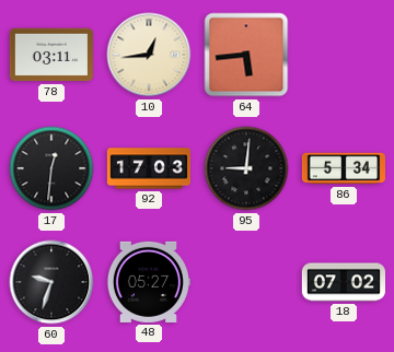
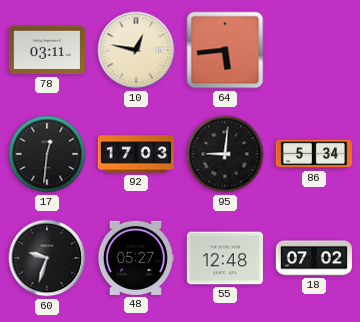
10: 12:44 -> 12:47
55: none -> 12:48
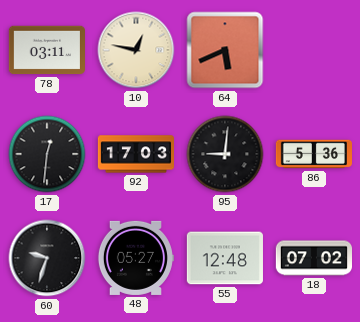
64: 5:44 -> 5:41
86: 5:34 -> 5:36
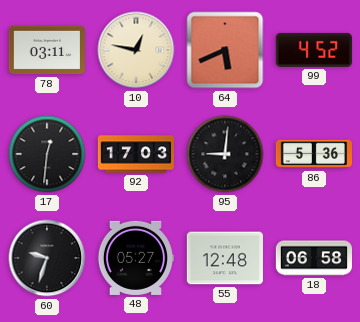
99: none -> 4:52
18: 07:02 -> 06:58
